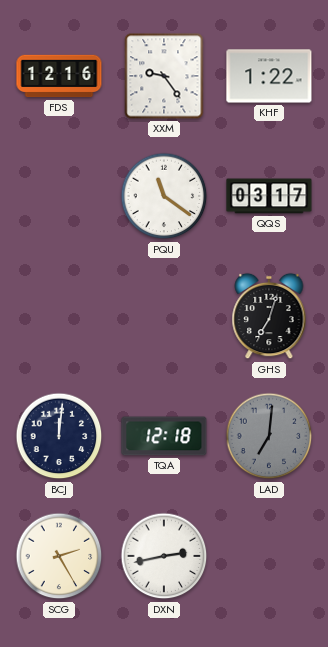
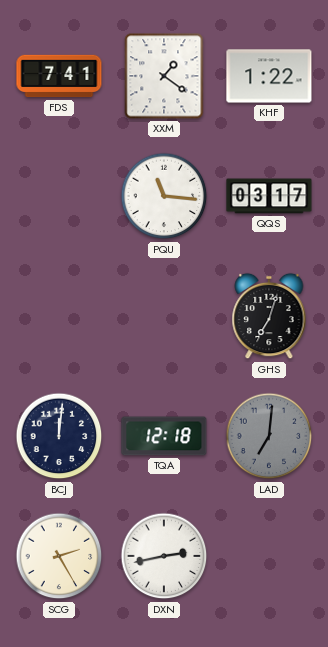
FDS: 12:16 -> 7:41
XXM: 9:24 -> 1:21
PQU: 11:21 -> 11:16
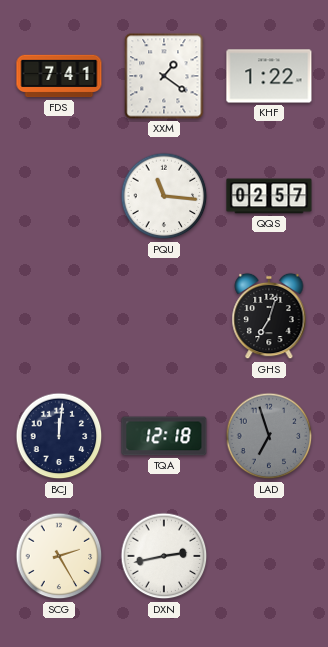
QQS: 03:17 -> 02:57
LAD: 7:01 -> 6:57
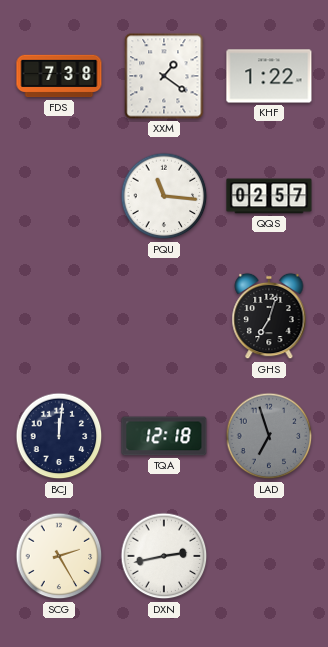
FDS: 7:41 -> 7:38
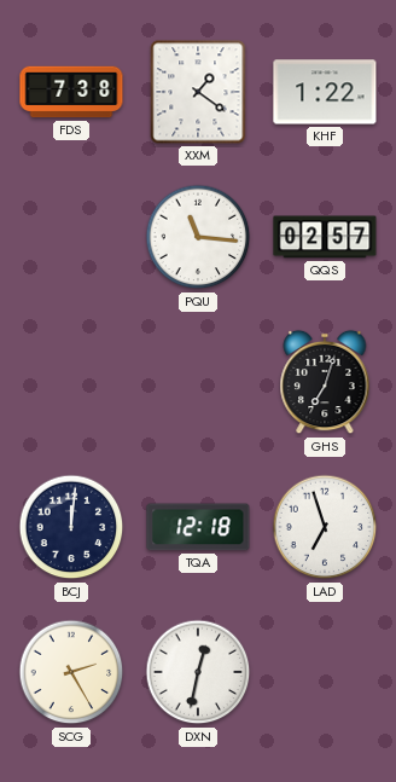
LAD dial: grey -> white
DXN: 2:43 -> 12:32
